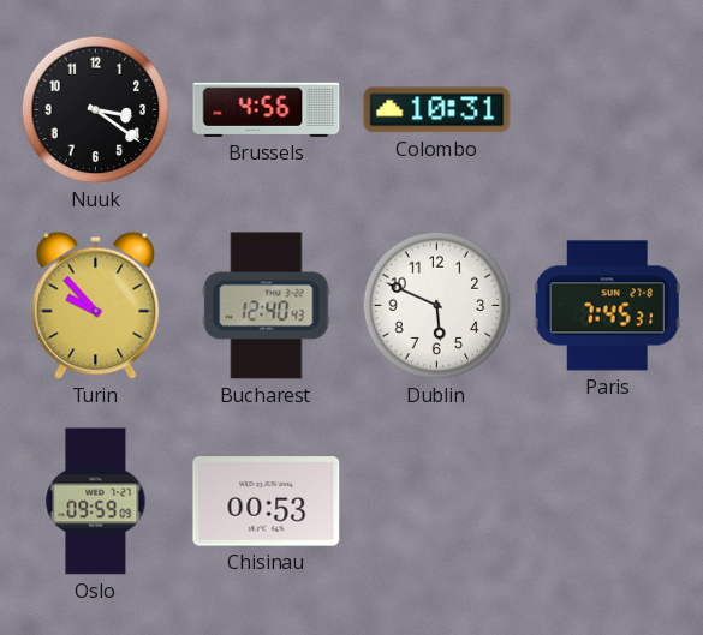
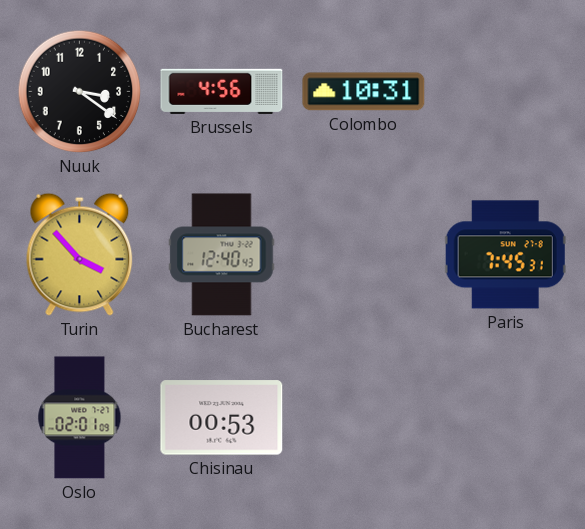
Turin: 9:53 -> 3:53
Dublin: 5:49 -> none
Oslo: 09:59 -> 02:01
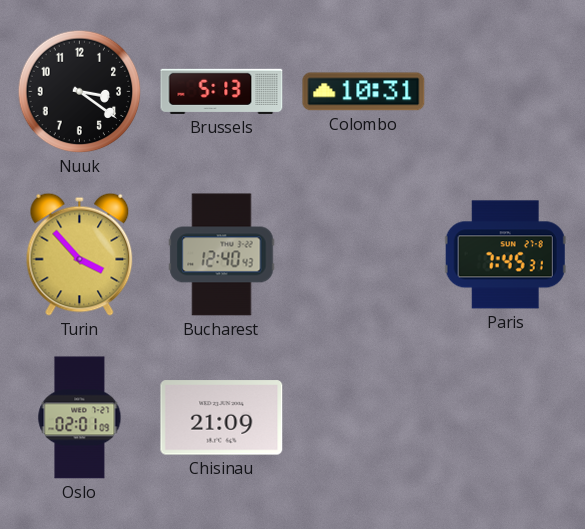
Brussels: 4:56 -> 5:13
Chisinau: 00:53 -> 21:09
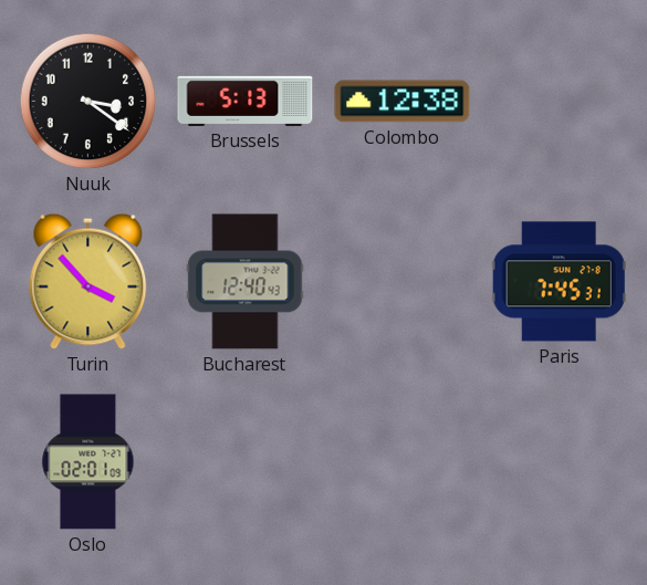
Colombo: 10:31 -> 12:38
Chisinau: 21:09 -> none
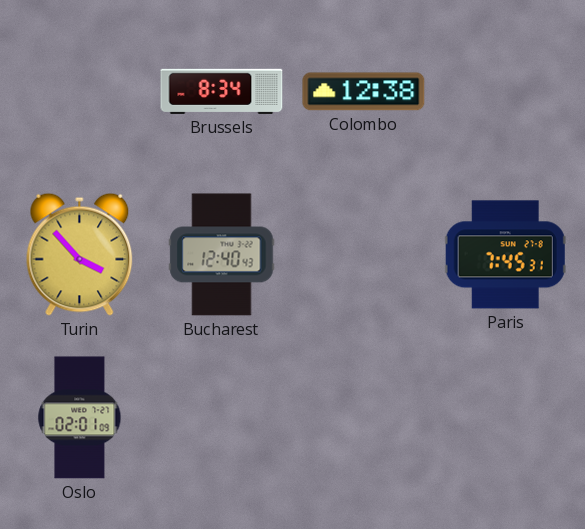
Nuuk: 3:21 -> none
Brussels: 5:13 -> 8:34
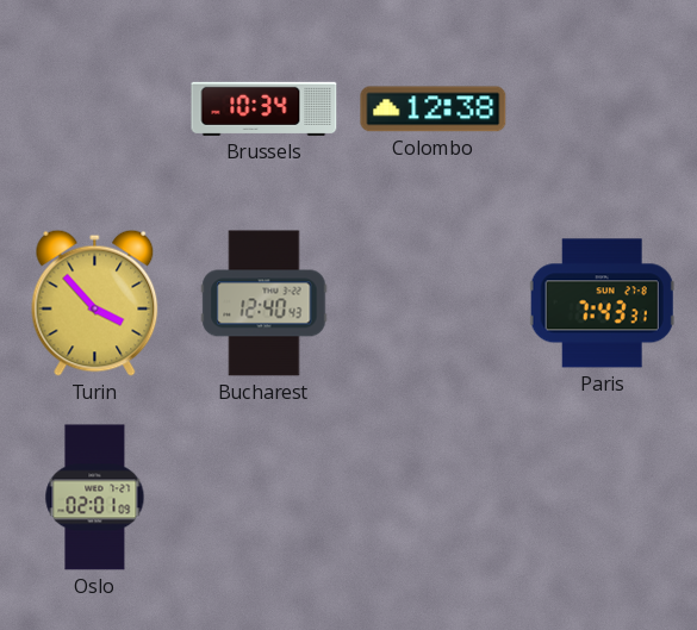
Brussels: 8:34 -> 10:34
Paris: 7:45 -> 7:43
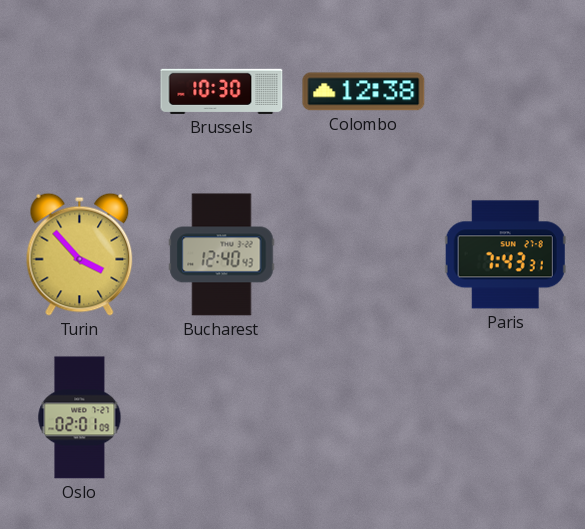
Brussels: 10:34 -> 10:30
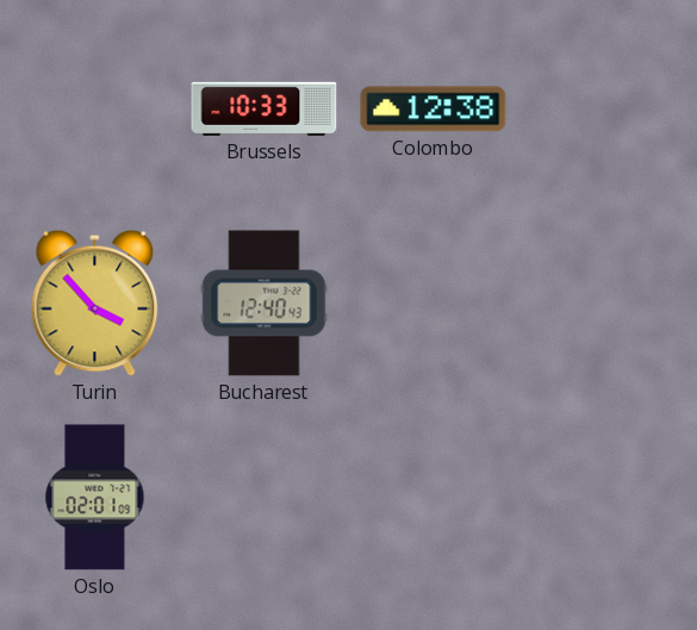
Brussels: 10:30 -> 10:33
Paris: 7:43 -> none
